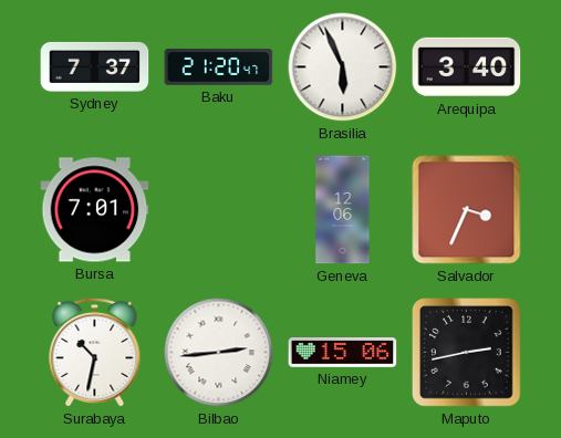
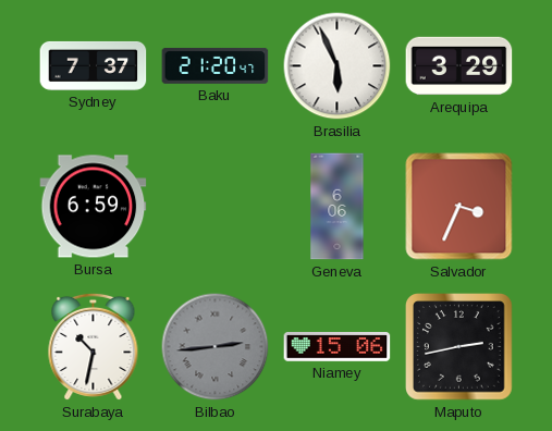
Arequipa: 3:40 -> 3:29
Bursa: 7:01 -> 6:59
Geneva: 12:06 -> 6:06
Bilbao dial: white -> grey
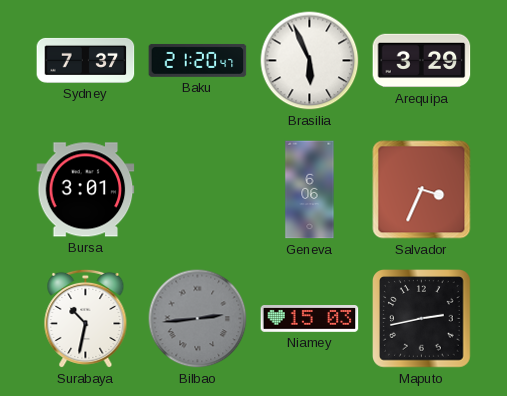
Bursa: 6:59 -> 3:01
Niamey: 15:06 -> 15:03
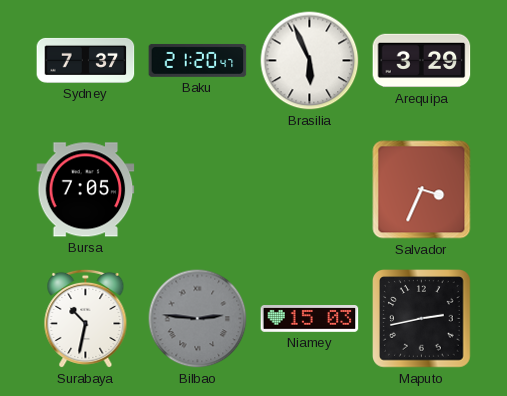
Bursa: 3:01 -> 7:05
Geneva: 6:06 -> none
Bilbao: 2:44 -> 2:46
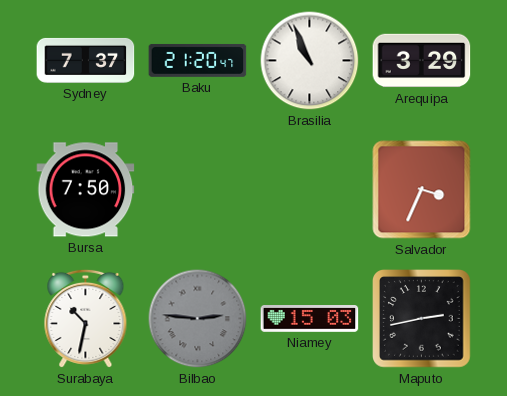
Brasilia: 5:56 -> 10:56
Bursa: 7:05 -> 7:50
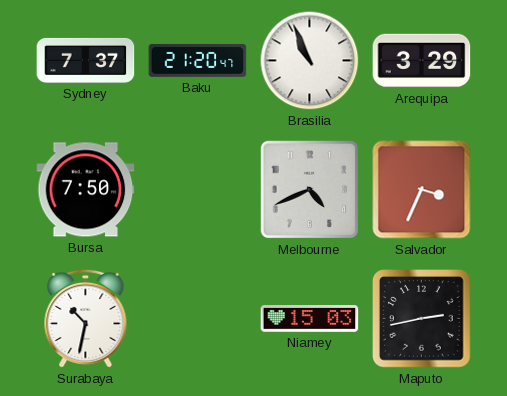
Melbourne: none -> 4:41
Bilbao: 2:46 -> none
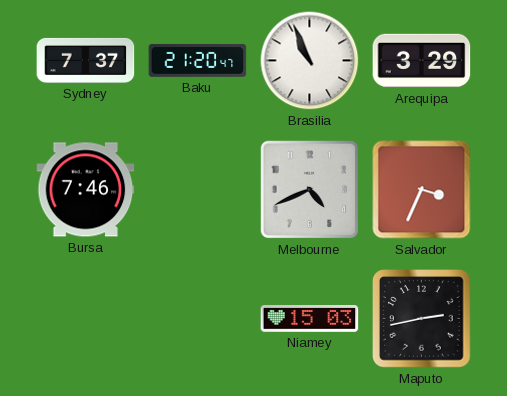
Bursa: 7:50 -> 7:46
Surabaya: 10:32 -> none
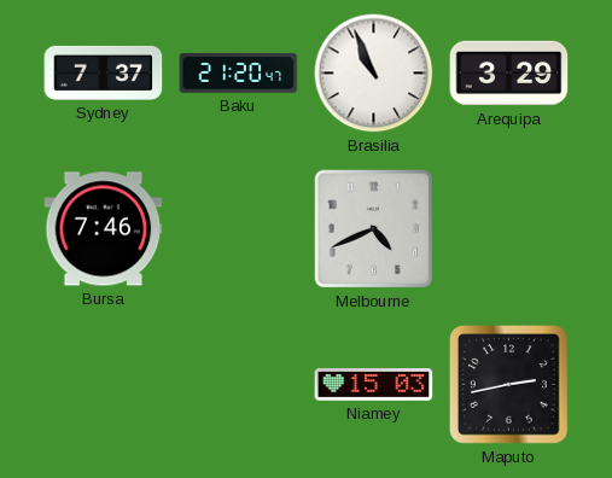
Salvador: 3:34 -> none
